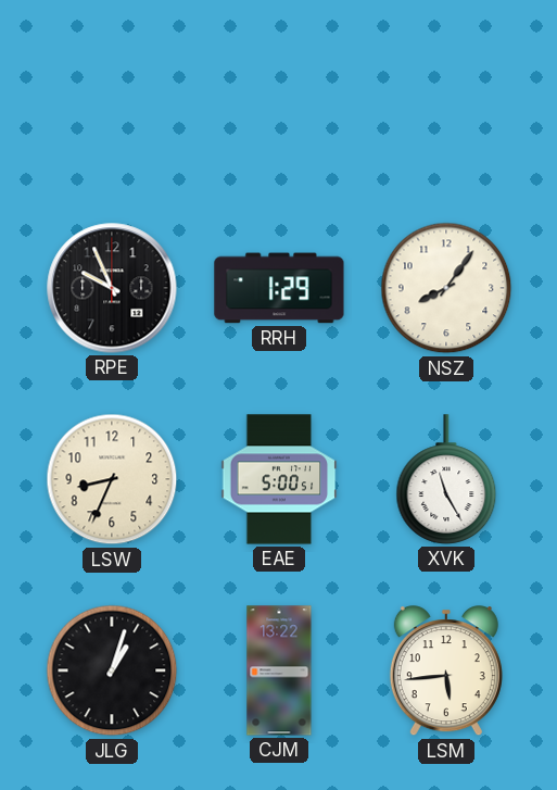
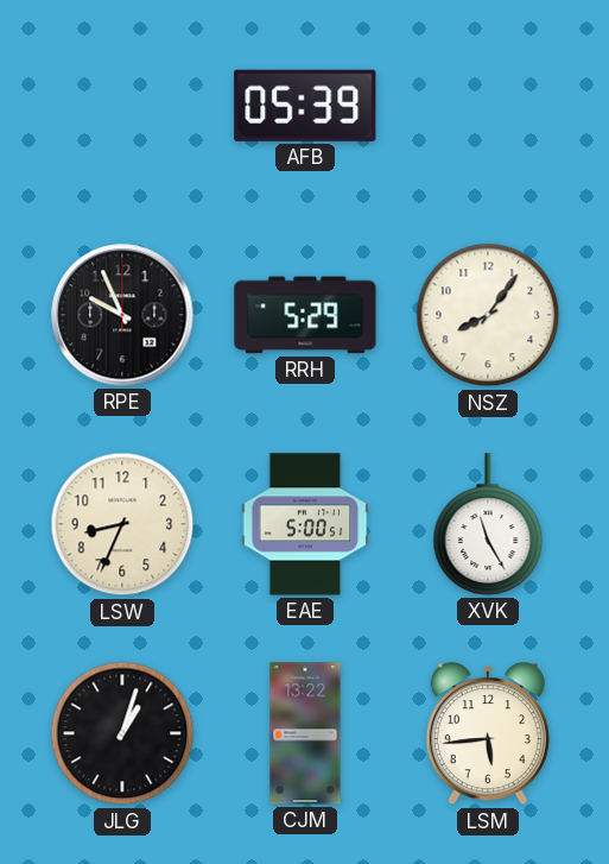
AFB: none -> 05:39
RRH: 1:29 -> 5:29
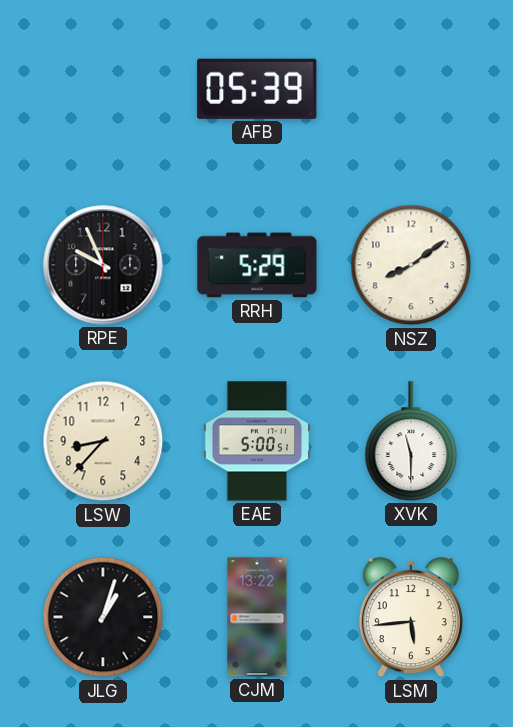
NSZ: 8:06 -> 8:09
LSW: 8:34 -> 8:37
XVK: 11:25 -> 11:30
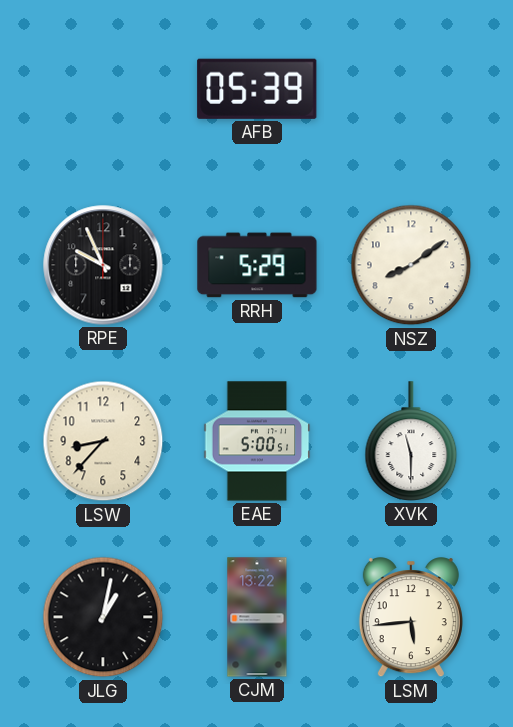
JLG: 1:03 -> 1:02
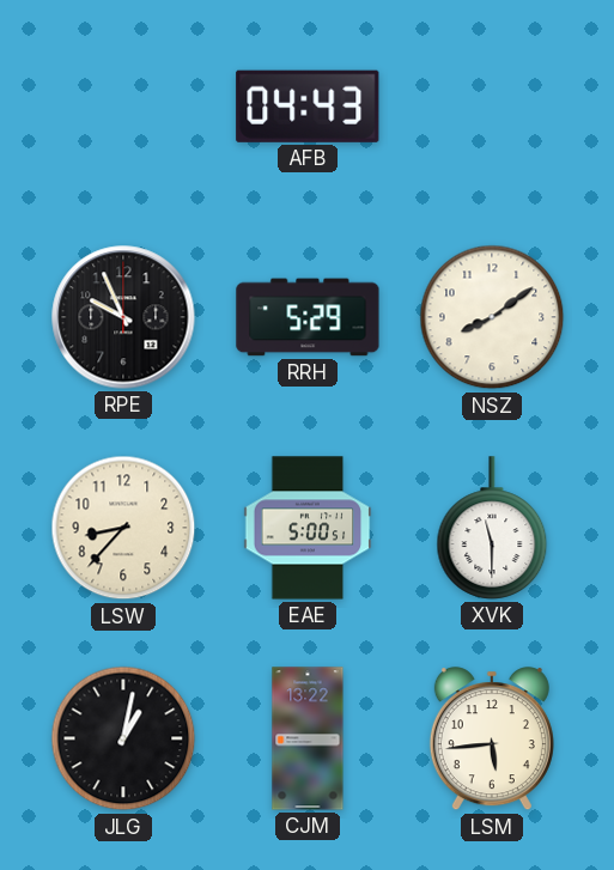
AFB: 05:39 -> 04:43
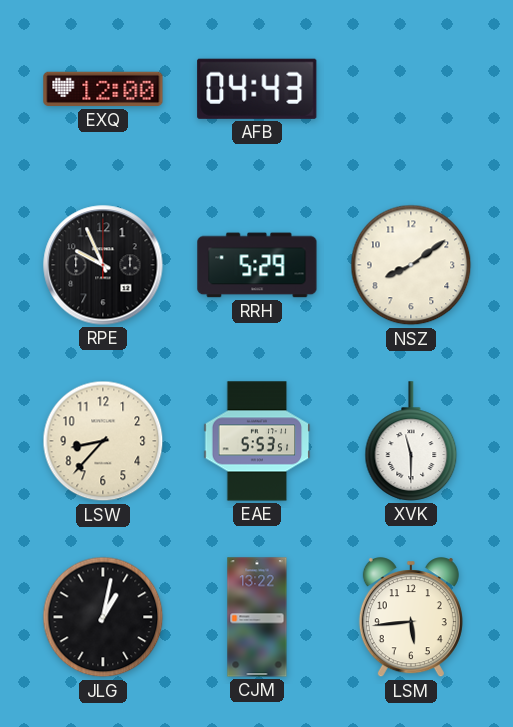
EXQ: none -> 12:00
EAE: 5:00 -> 5:53
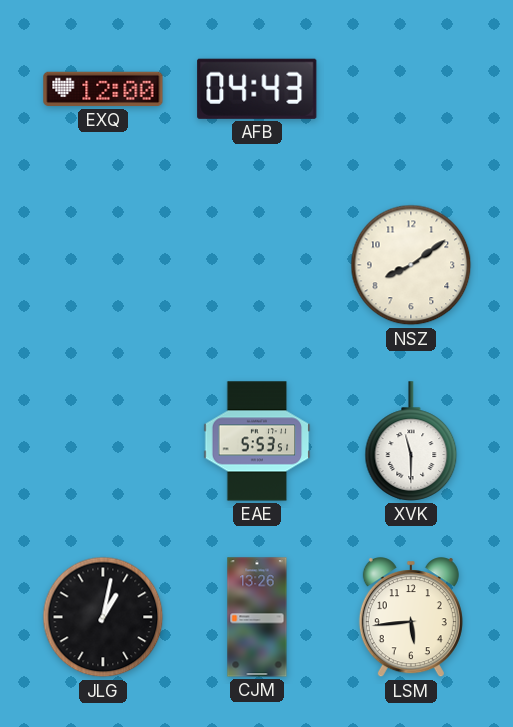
RPE: 9:56 -> none
RRH: 5:29 -> none
LSW: 8:37 -> none
CJM: 13:22 -> 13:26
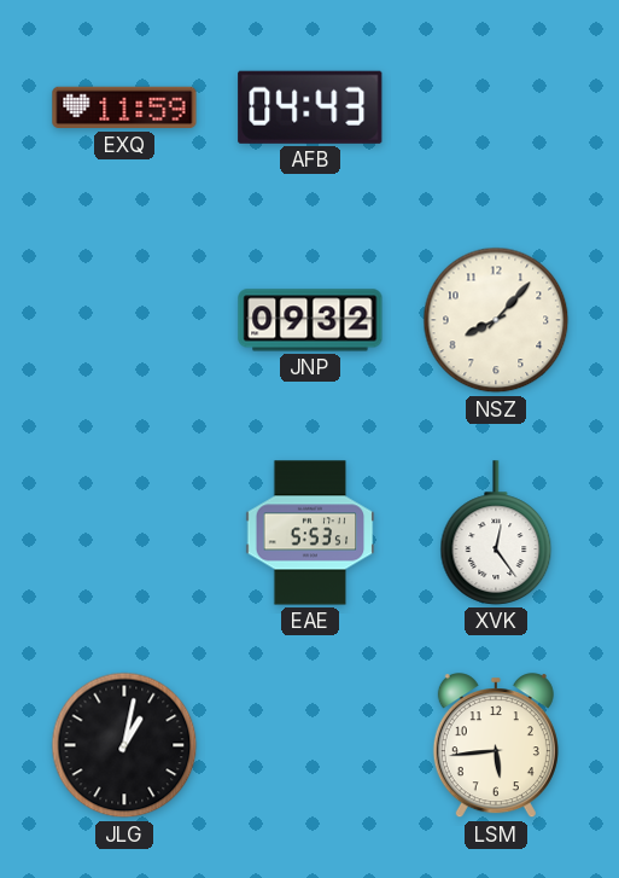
EXQ: 12:00 -> 11:59
JNP: none -> 09:32
NSZ: 8:09 -> 8:07
XVK: 11:30 -> 12:24
CJM: 13:26 -> none
